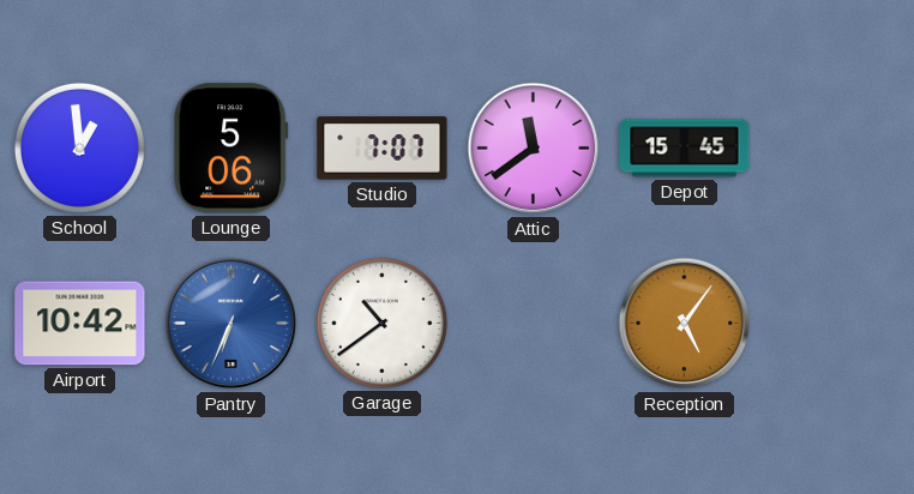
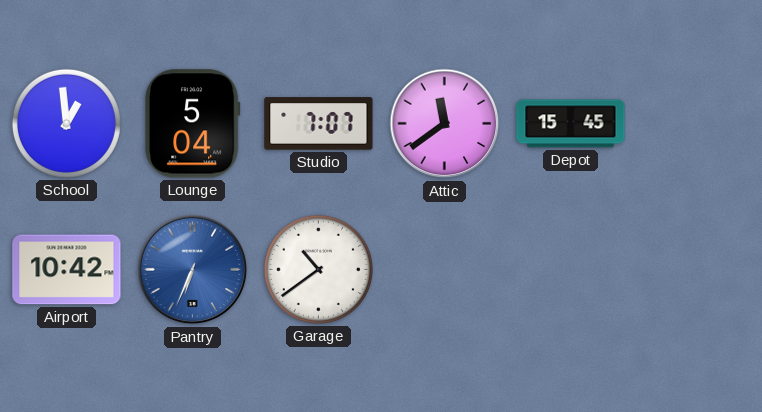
Lounge: 5:06 -> 5:04
Reception: 5:06 -> none
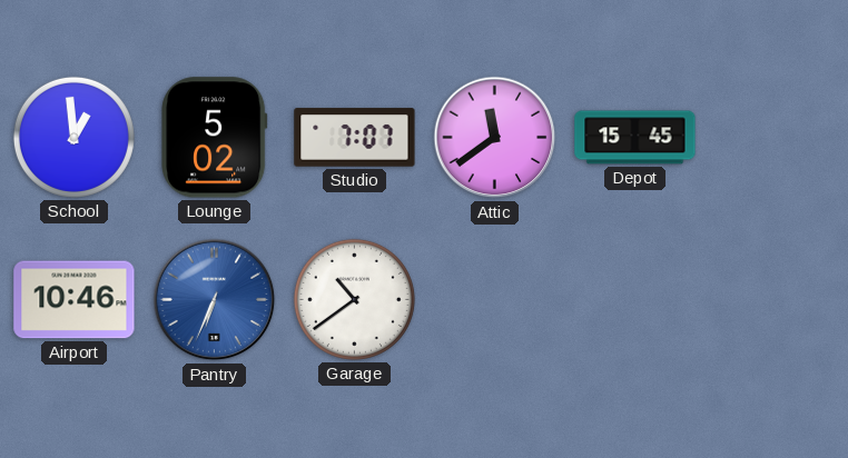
Lounge: 5:04 -> 5:02
Airport: 10:42 -> 10:46
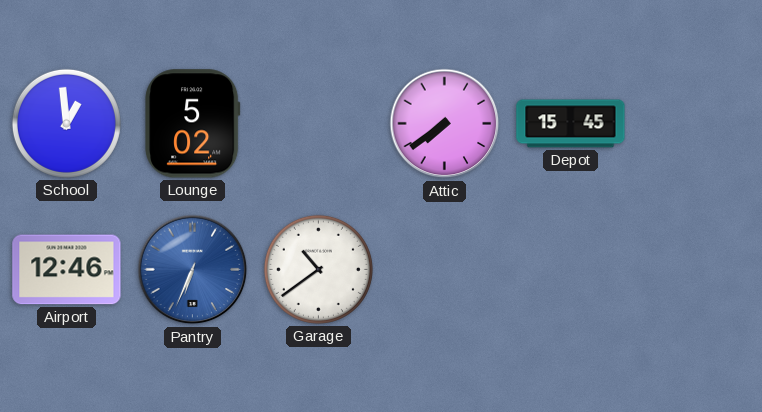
Studio: 7:07 -> none
Attic: 11:39 -> 7:39
Airport: 10:46 -> 12:46
